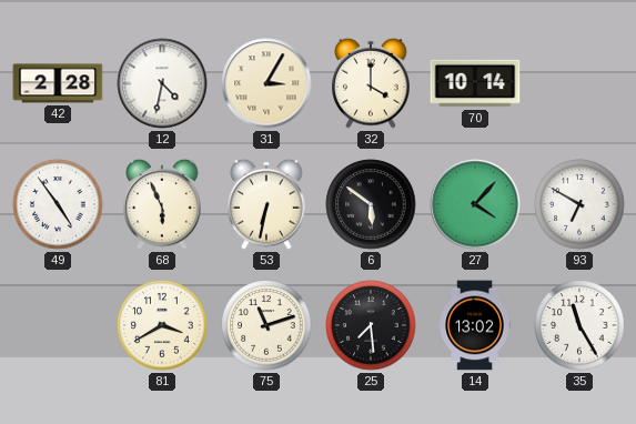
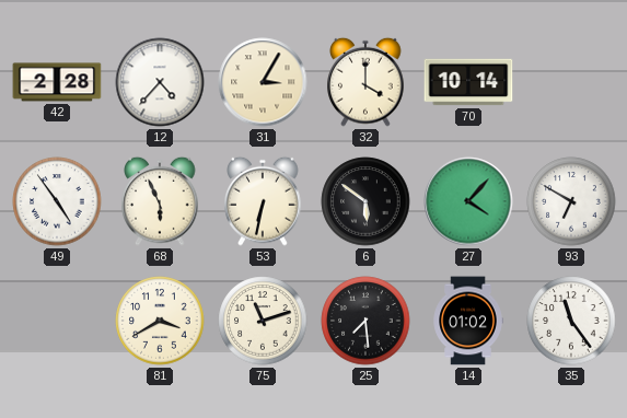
12: 4:32 -> 4:37
14: 13:02 -> 01:02
35: 11:25 -> 11:24
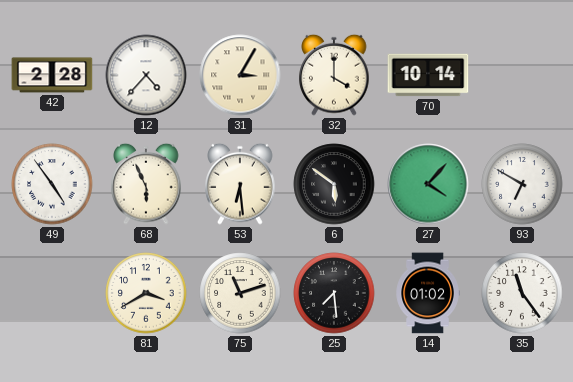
53: 6:32 -> 6:29
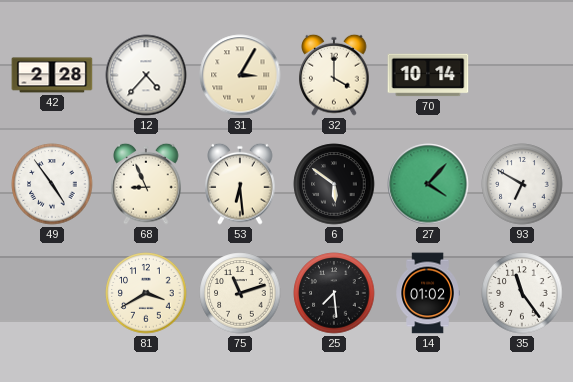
68: 5:56 -> 8:56
